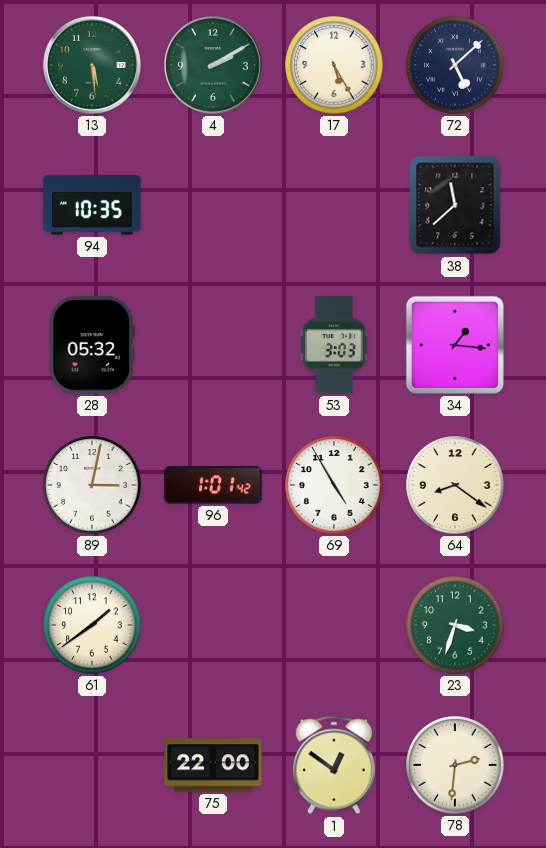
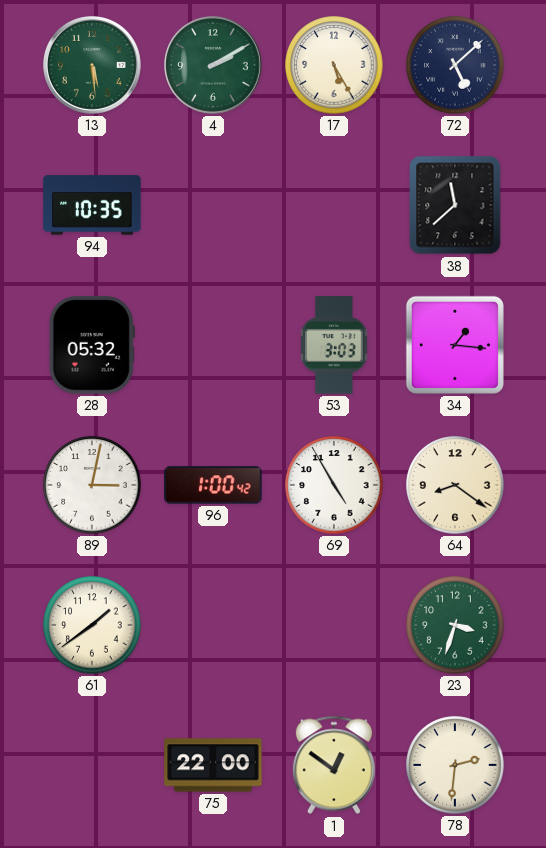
96: 1:01 -> 1:00
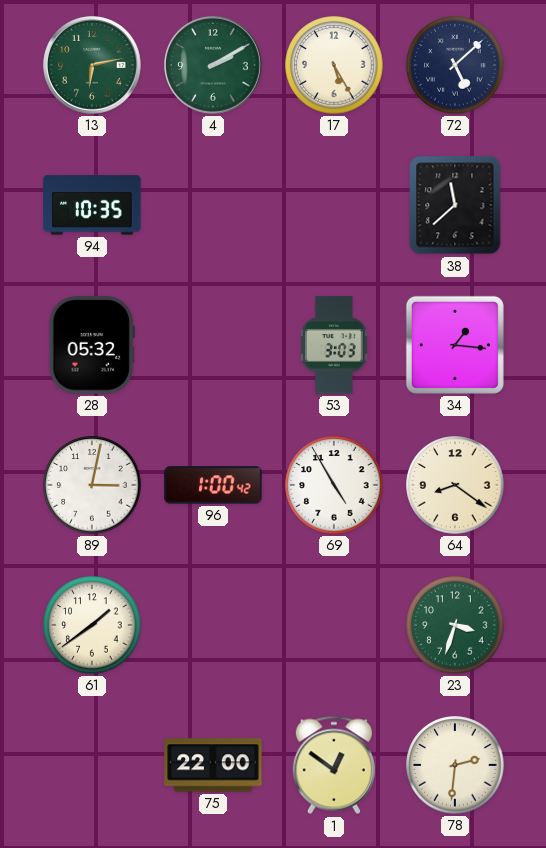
13: 5:29 -> 6:13
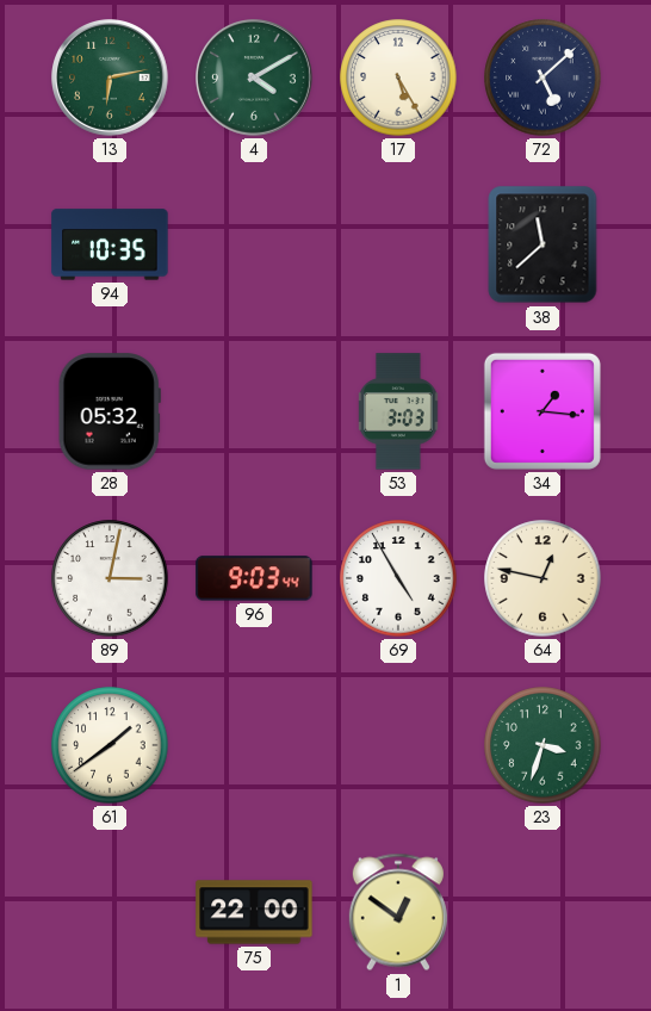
4: 2:10 -> 4:10
96: 1:00 -> 9:03
64: 8:21 -> 12:47
78: 2:31 -> none
